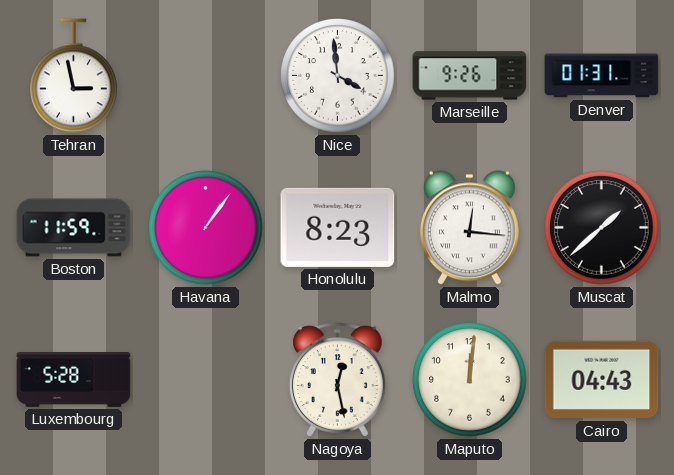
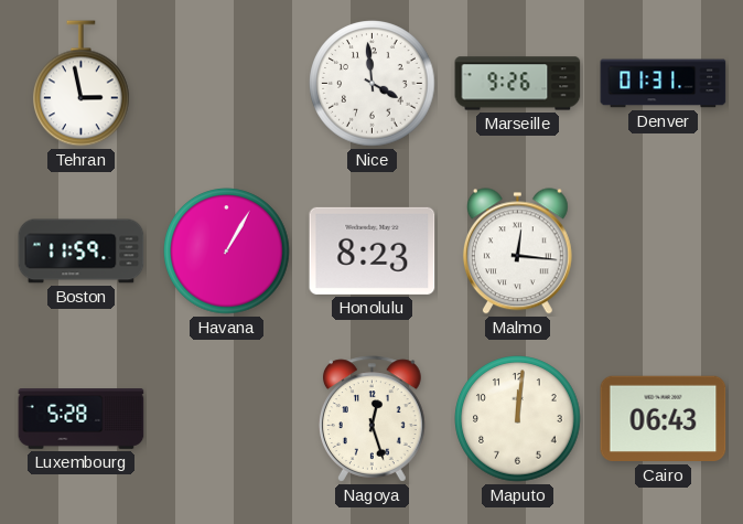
Havana: 1:06 -> 1:05
Muscat: 1:38 -> none
Nagoya: 12:28 -> 12:27
Cairo: 04:43 -> 06:43
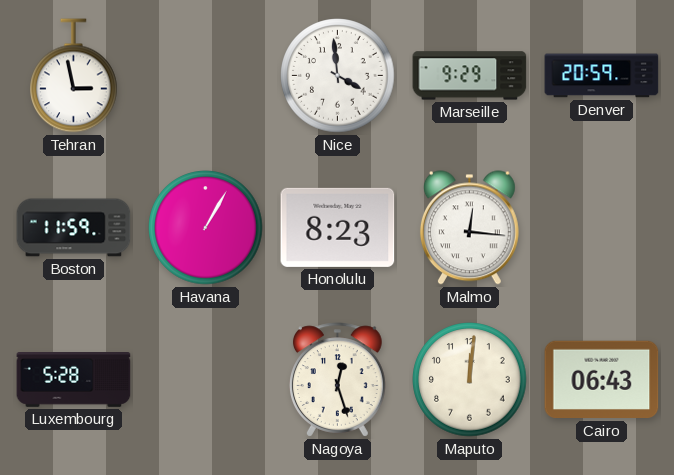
Marseille: 9:26 -> 9:29
Denver: 01:31 -> 20:59
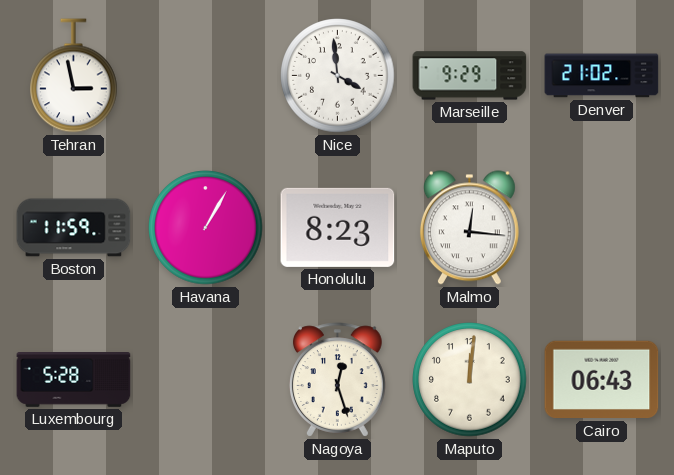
Denver: 20:59 -> 21:02
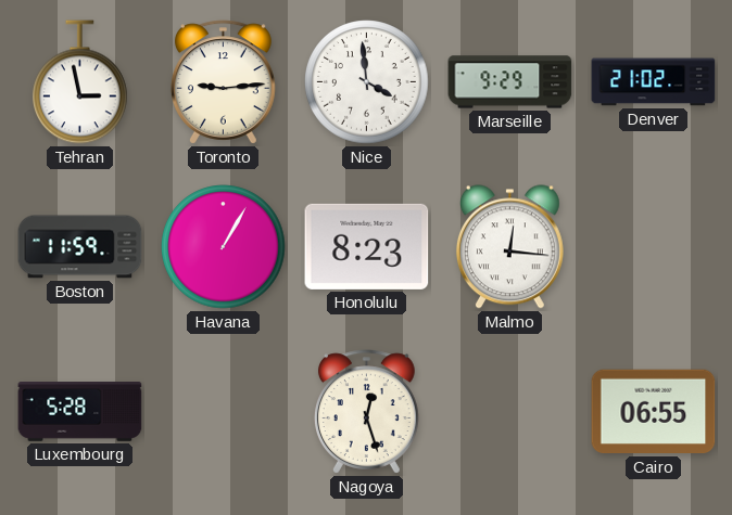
Toronto: none -> 9:14
Maputo: 12:01 -> none
Cairo: 06:43 -> 06:55
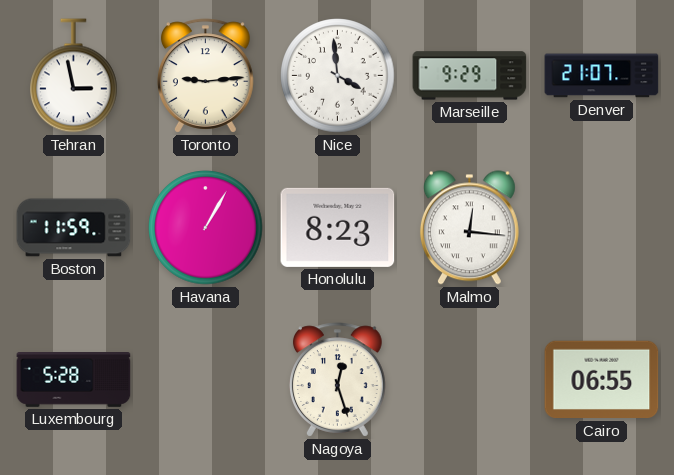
Denver: 21:02 -> 21:07
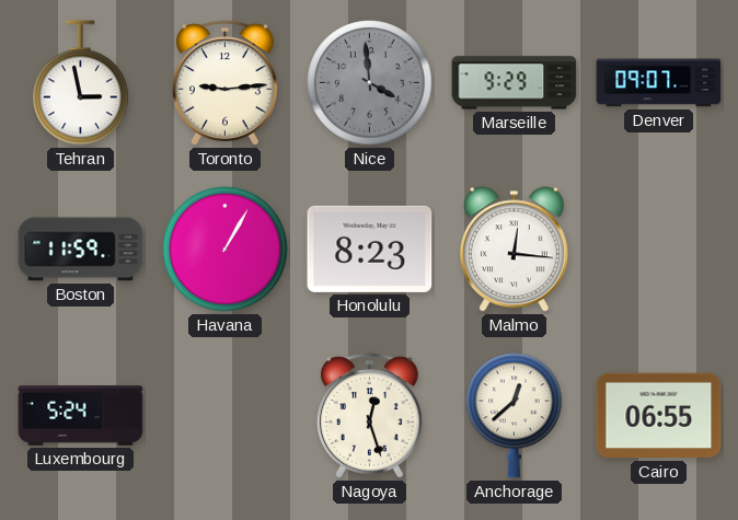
Nice dial: white -> grey
Denver: 21:07 -> 09:07
Luxembourg: 5:28 -> 5:24
Anchorage: none -> 12:38
